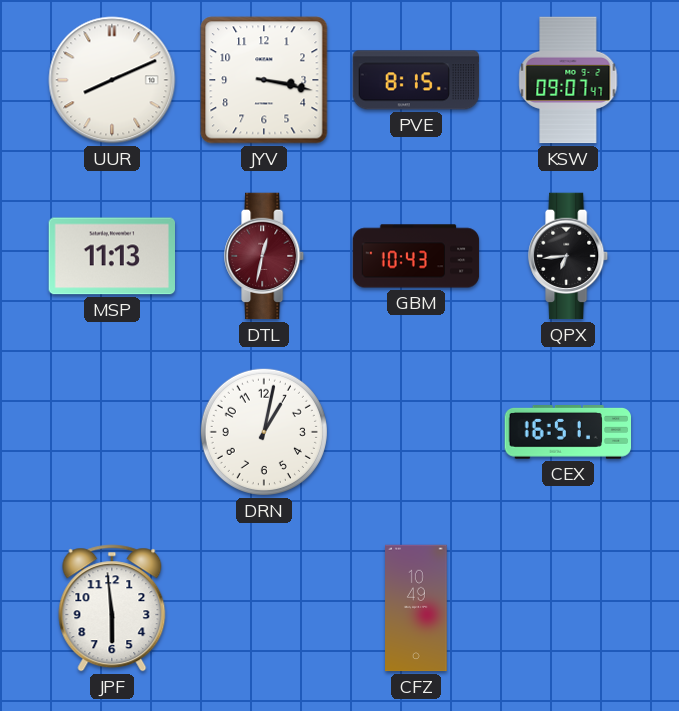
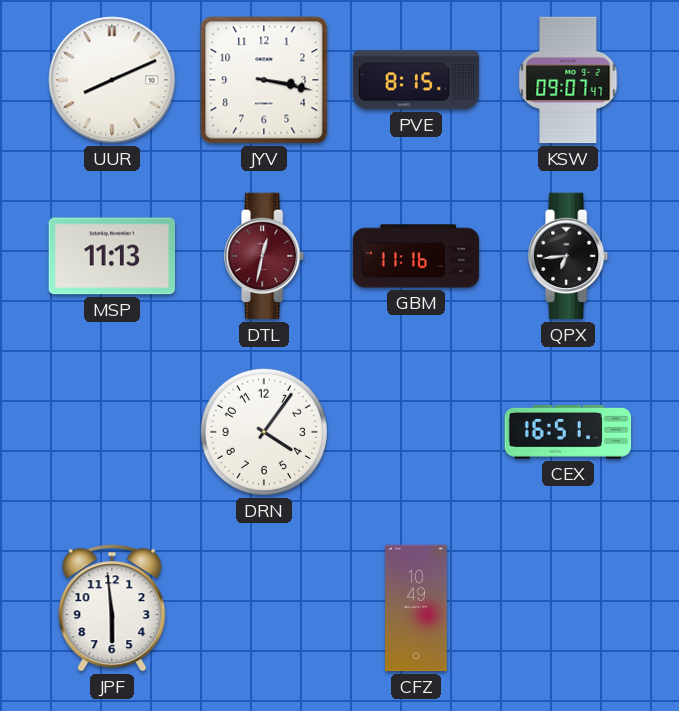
GBM: 10:43 -> 11:16
DRN: 1:02 -> 4:06
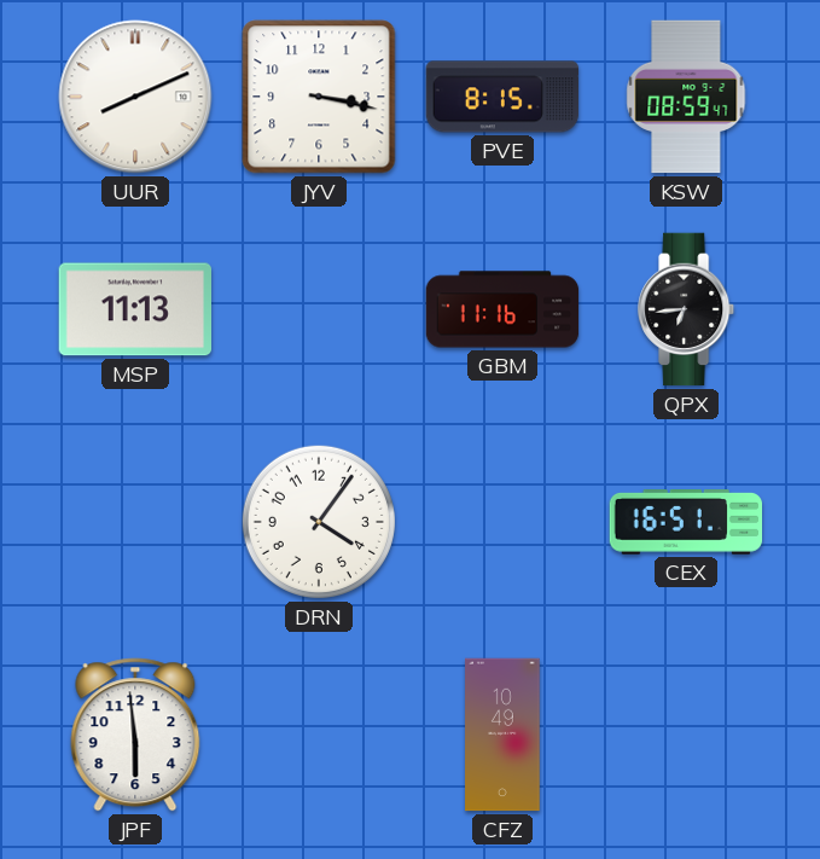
KSW: 09:07 -> 08:59
DTL: 12:32 -> none
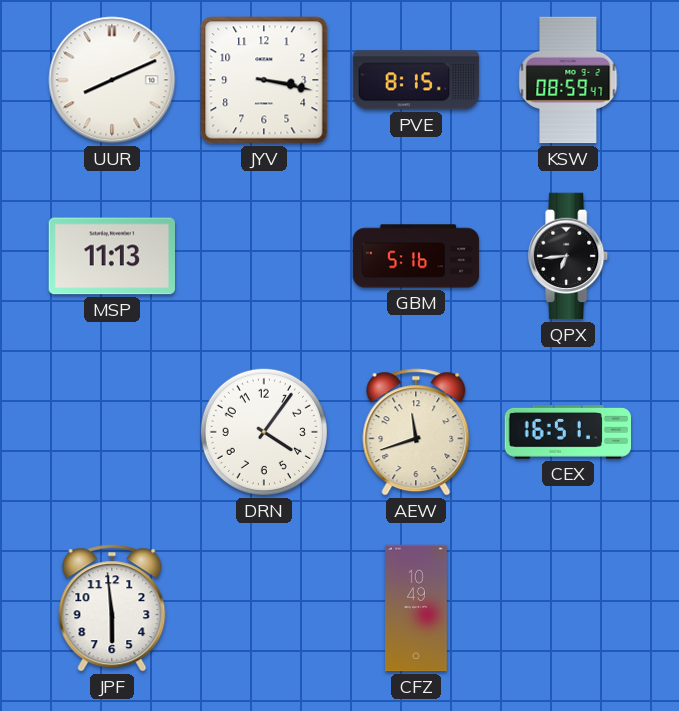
GBM: 11:16 -> 5:16
AEW: none -> 11:42
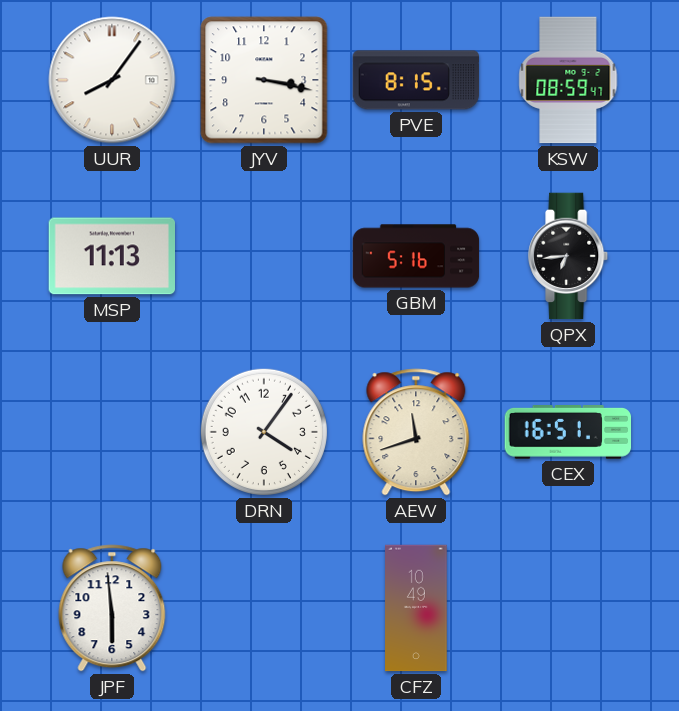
UUR: 8:11 -> 8:06
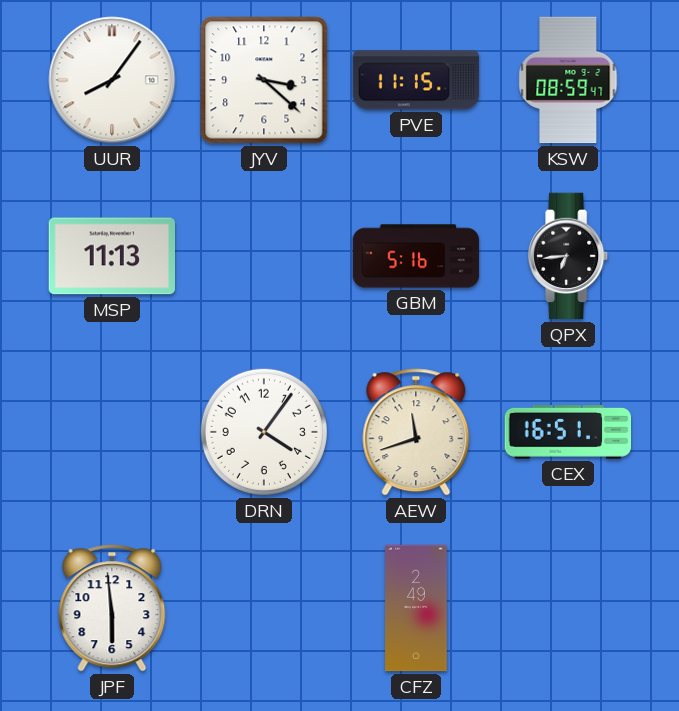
JYV: 3:17 -> 3:22
PVE: 8:15 -> 11:15
CFZ: 10:49 -> 2:49
